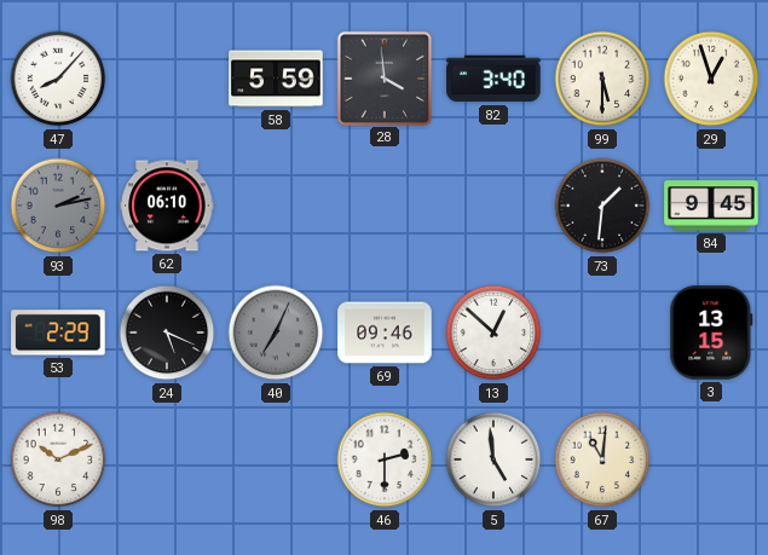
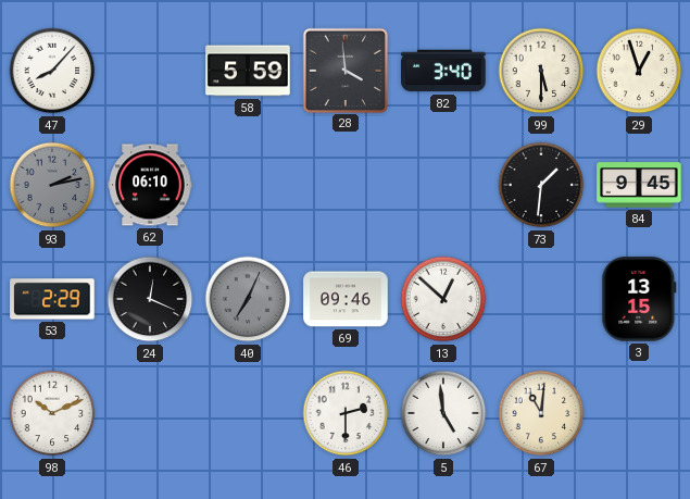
24: 5:19 -> 12:19
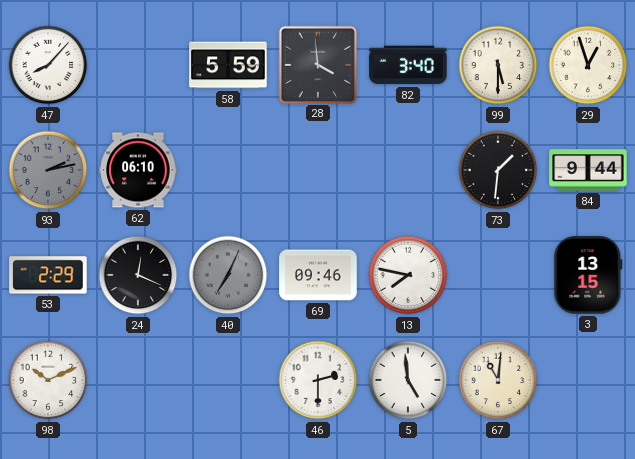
84: 9:45 -> 9:44
13: 12:52 -> 7:47
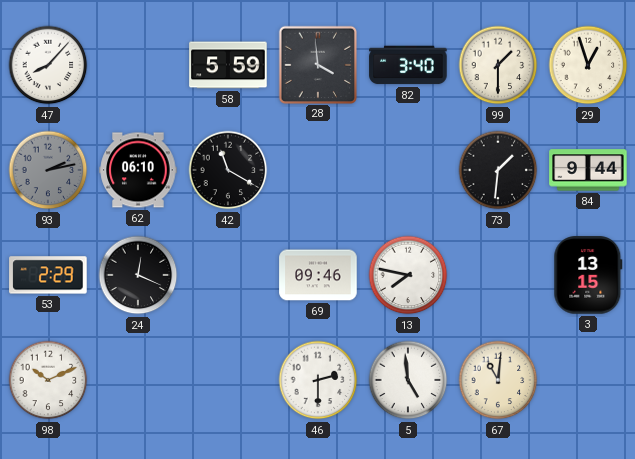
99: 5:30 -> 1:30
42: none -> 11:20
40: 7:04 -> none
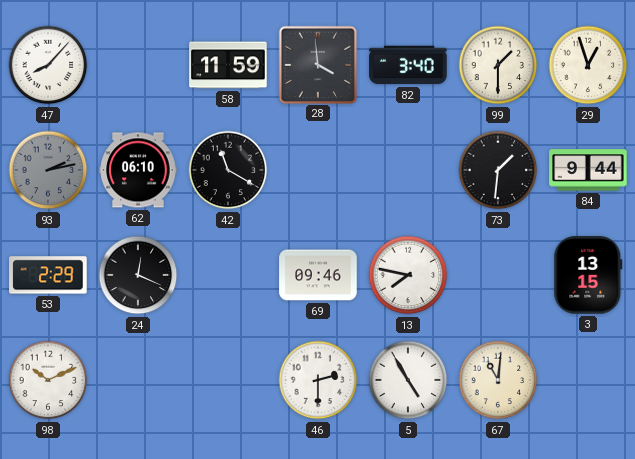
58: 5:59 -> 11:59
5: 4:59 -> 4:55
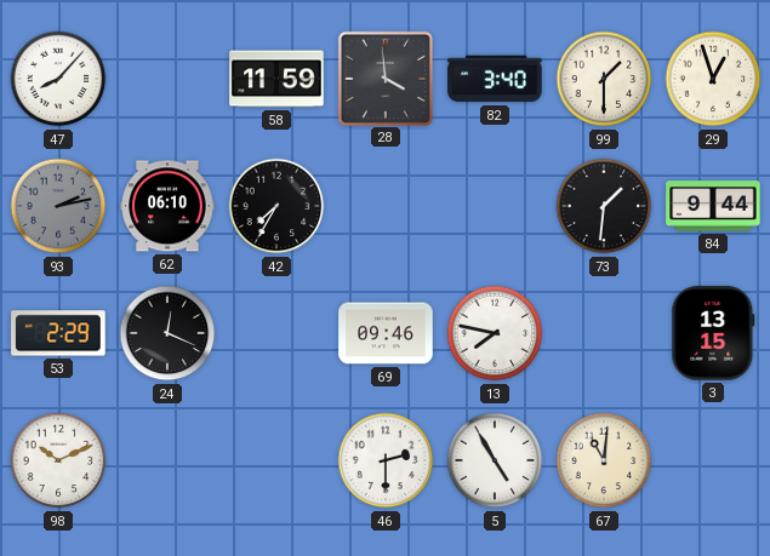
42: 11:20 -> 7:35
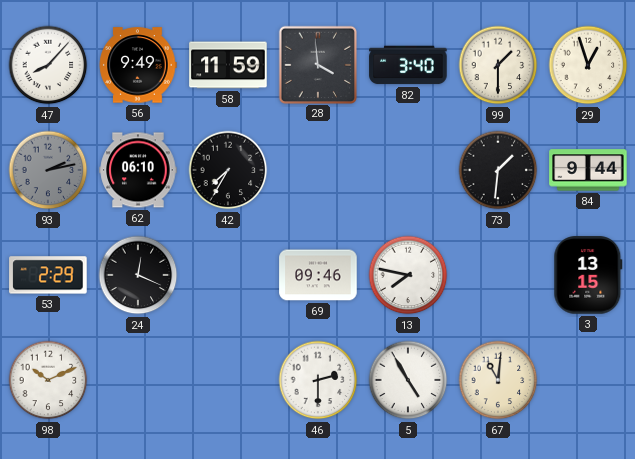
56: none -> 9:49
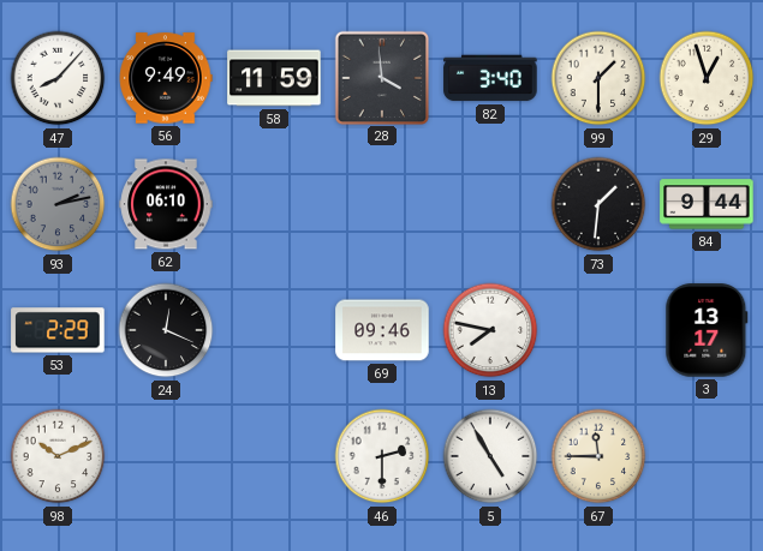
42: 7:35 -> none
3: 13:15 -> 13:17
67: 11:01 -> 11:45
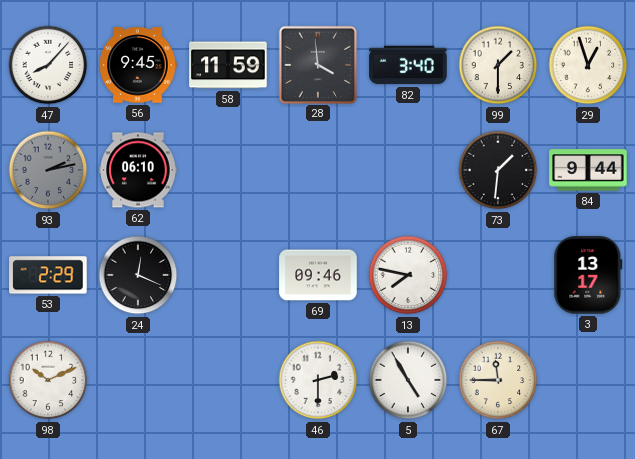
56: 9:49 -> 9:45
